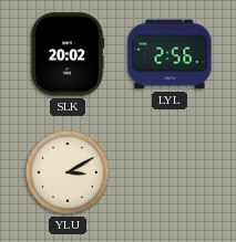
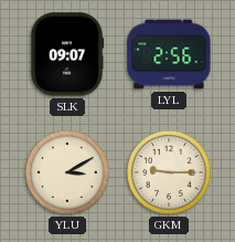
SLK: 20:02 -> 09:07
GKM: none -> 9:15
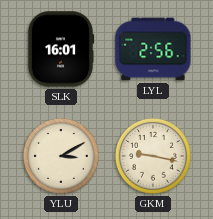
SLK: 09:07 -> 16:01
GKM: 9:15 -> 9:17
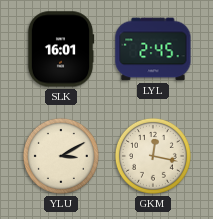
LYL: 2:56 -> 2:45
GKM: 9:17 -> 12:17
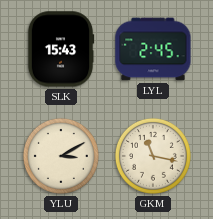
SLK: 16:01 -> 15:43
GKM: 12:17 -> 11:17
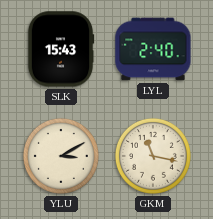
LYL: 2:45 -> 2:40
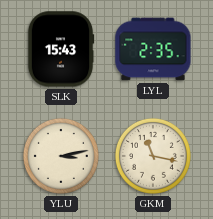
LYL: 2:40 -> 2:35
YLU: 3:10 -> 3:13
